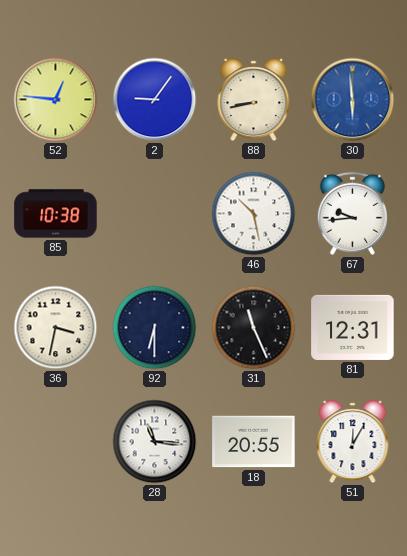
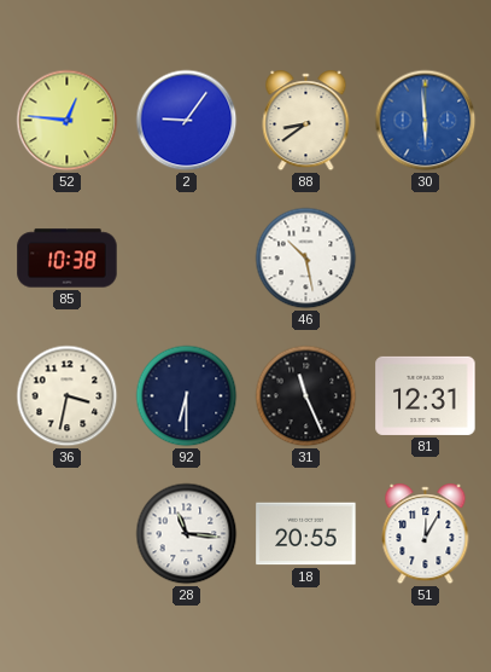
88: 8:43 -> 8:39
67: 9:44 -> none
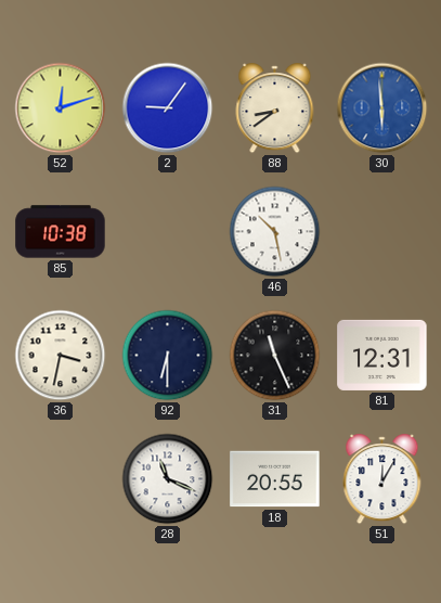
52: 12:46 -> 12:12
28: 11:16 -> 11:19
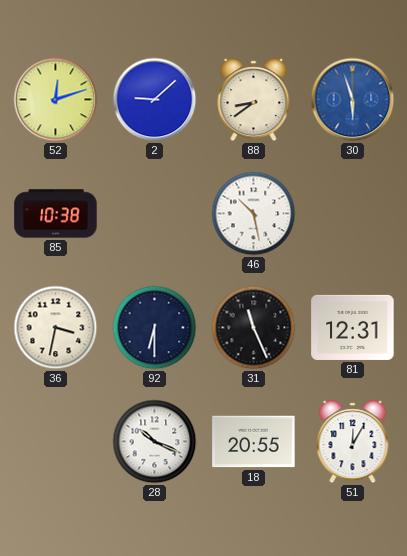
2: 9:06 -> 9:08
30: 5:59 -> 5:57
28: 11:19 -> 10:19
